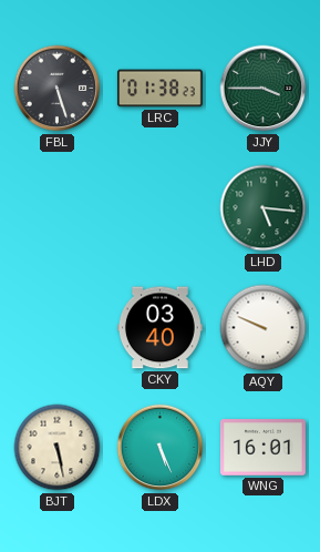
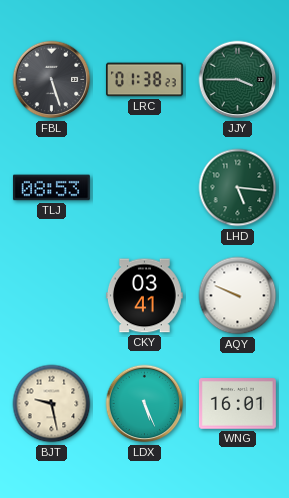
TLJ: none -> 08:53
CKY: 03:40 -> 03:41
BJT: 5:28 -> 9:28
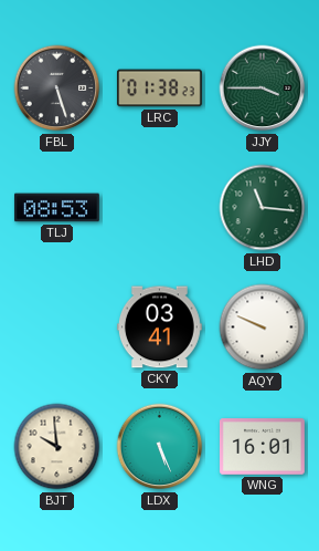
LHD: 5:16 -> 11:16
BJT: 9:28 -> 9:59
